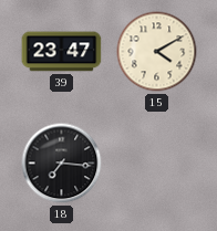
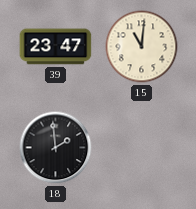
15: 4:10 -> 11:01
18: 7:16 -> 1:59
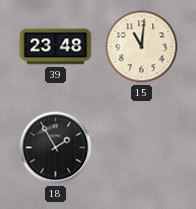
39: 23:47 -> 23:48
18: 1:59 -> 1:55
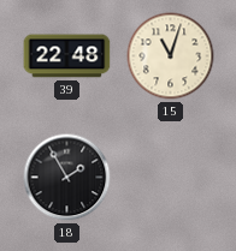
39: 23:48 -> 22:48
15: 11:01 -> 11:03
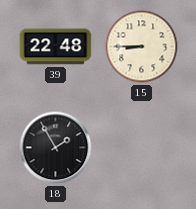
15: 11:03 -> 8:45
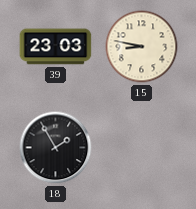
39: 22:48 -> 23:03
15: 8:45 -> 8:47
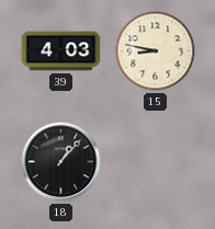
39: 23:03 -> 4:03
18: 1:55 -> 1:07
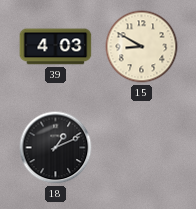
15: 8:47 -> 8:50
18: 1:07 -> 1:11
